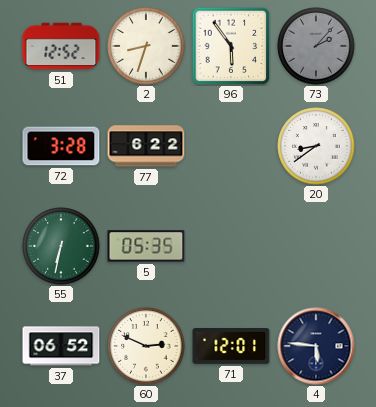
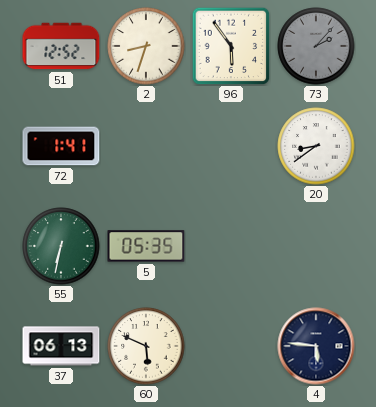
72: 3:28 -> 1:41
77: 6:22 -> none
37: 06:52 -> 06:13
60: 2:49 -> 5:49
71: 12:01 -> none
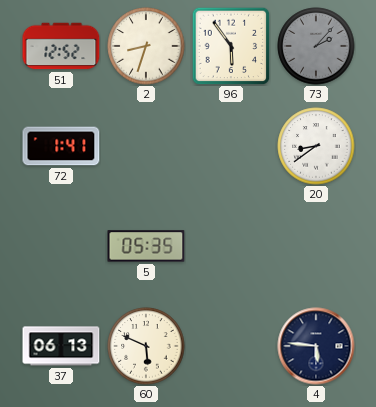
55: 6:32 -> none
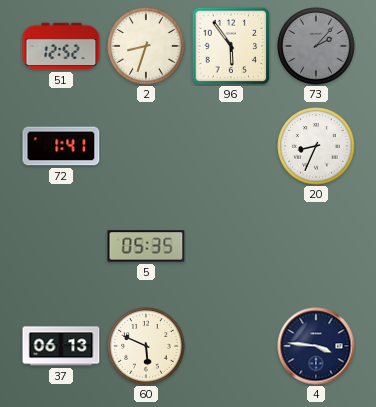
20: 8:39 -> 8:34
4: 5:46 -> 3:46
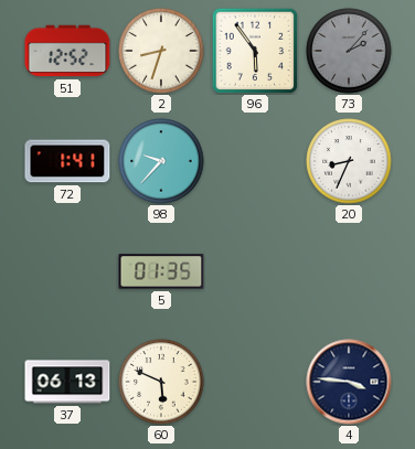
98: none -> 9:37
5: 05:35 -> 01:35
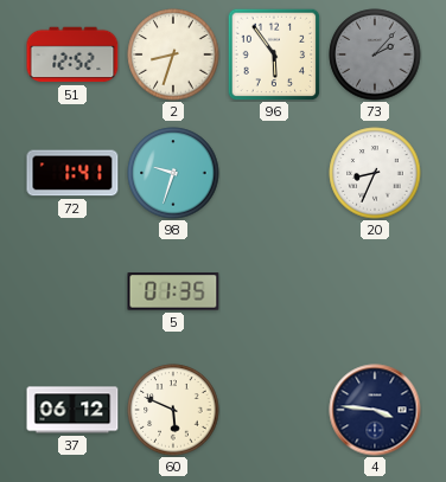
98: 9:37 -> 9:33
37: 06:13 -> 06:12
